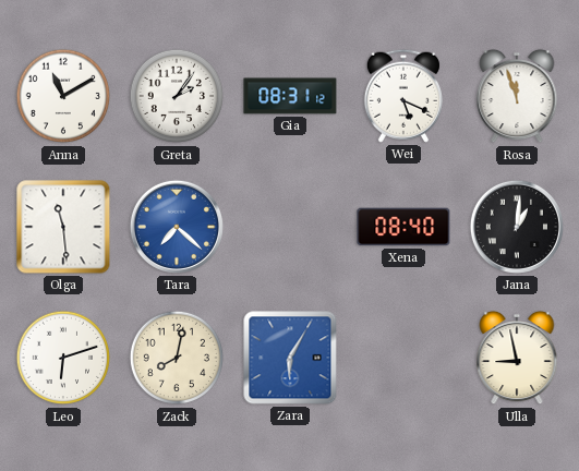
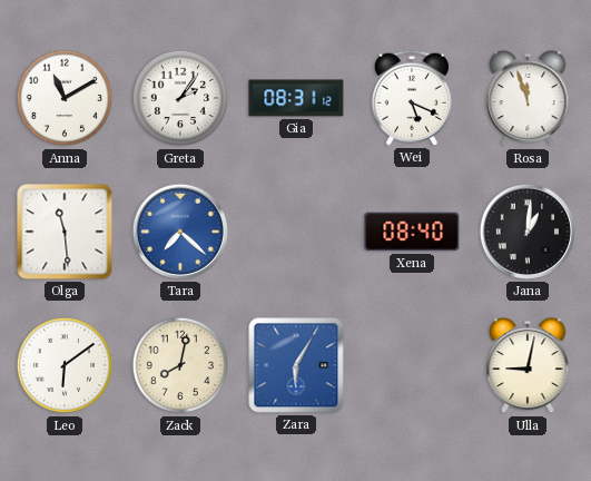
Leo: 6:12 -> 6:09
Ulla: 8:58 -> 9:02
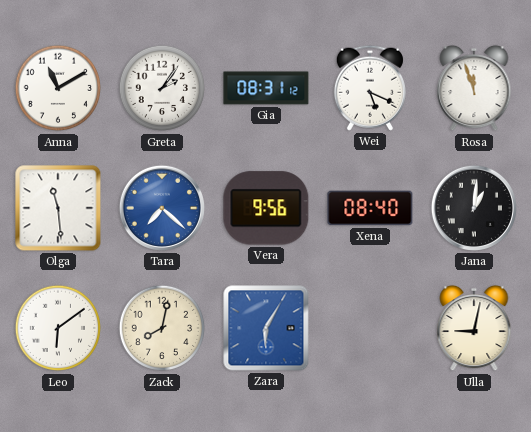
Vera: none -> 9:56
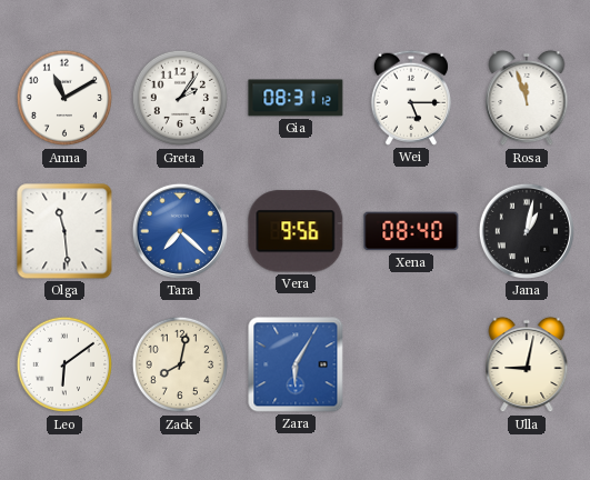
Wei: 5:19 -> 5:15
Jana: 1:01 -> 1:02
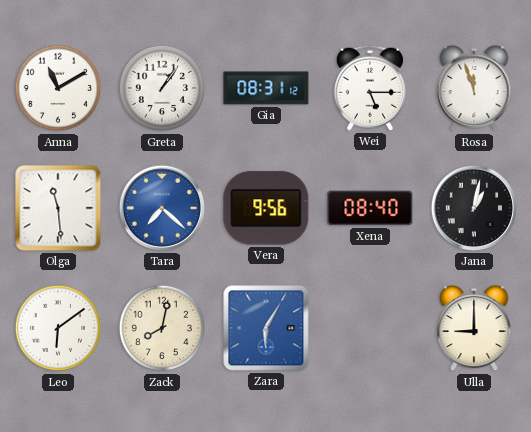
Greta: 2:06 -> 1:06
Ulla: 9:02 -> 9:00
